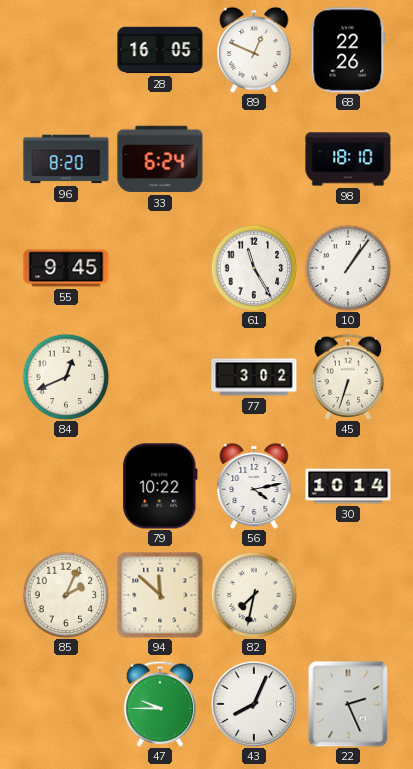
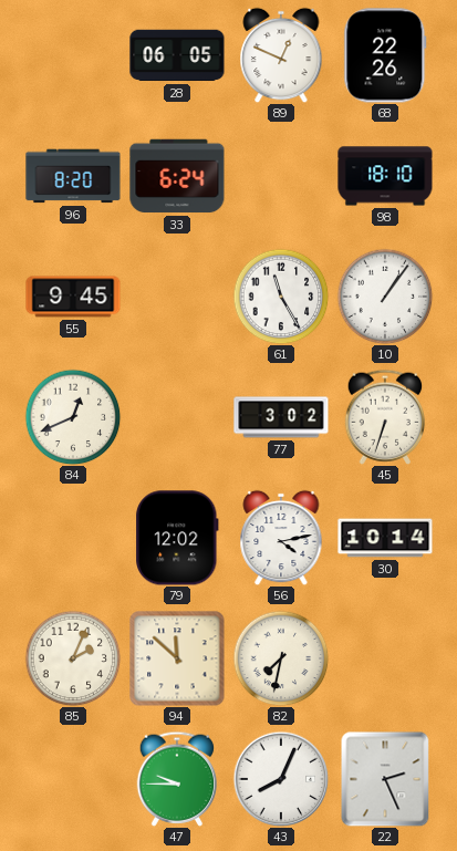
28: 16:05 -> 06:05
79: 10:22 -> 12:02
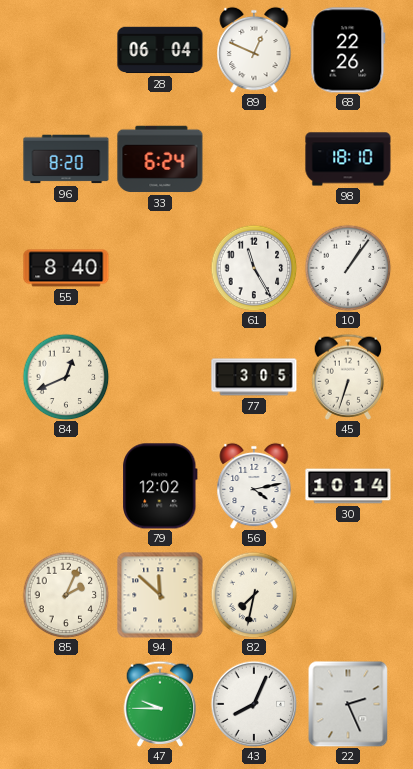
28: 06:05 -> 06:04
55: 9:45 -> 8:40
77: 3:02 -> 3:05
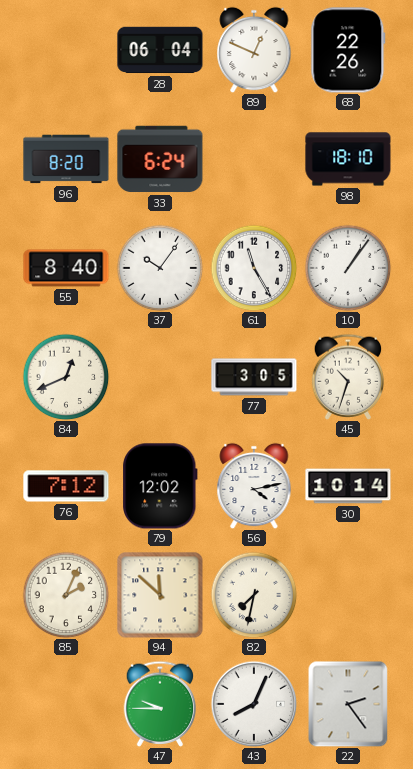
37: none -> 10:06
45: 6:33 -> 10:33
76: none -> 7:12
22: 2:26 -> 2:24
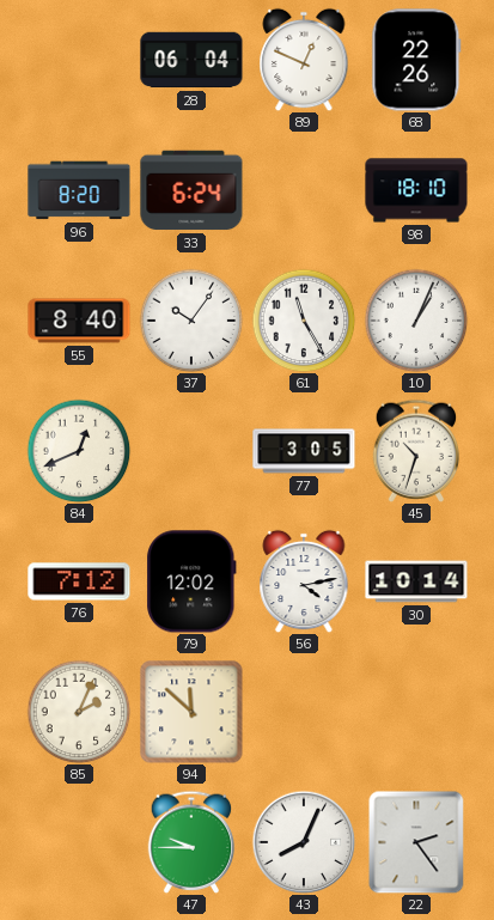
10: 1:06 -> 1:04
82: 7:32 -> none
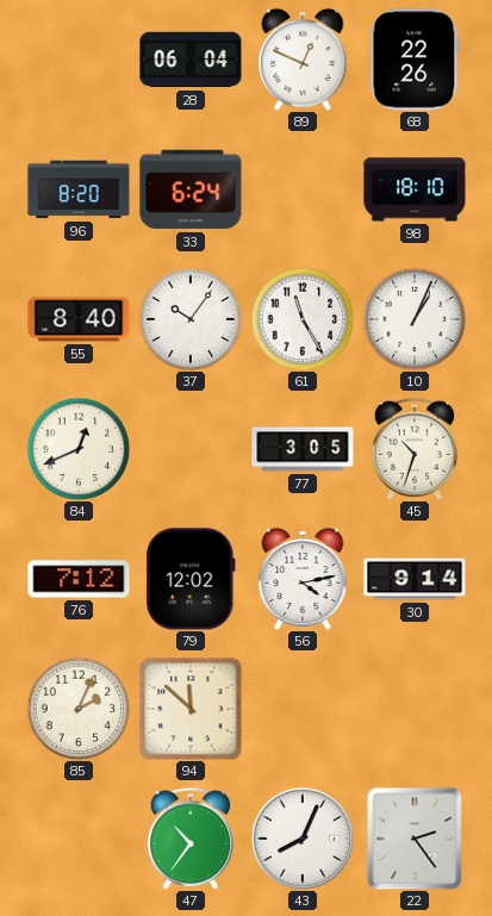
30: 10:14 -> 9:14
47: 9:45 -> 10:36
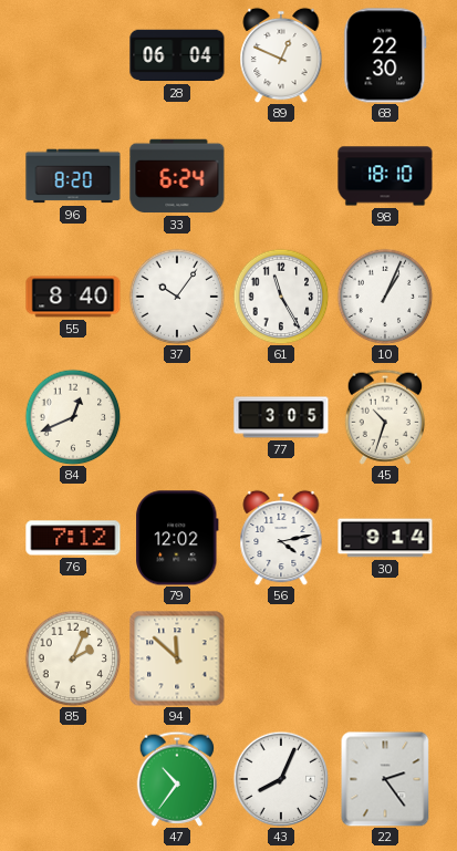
68: 22:26 -> 22:30
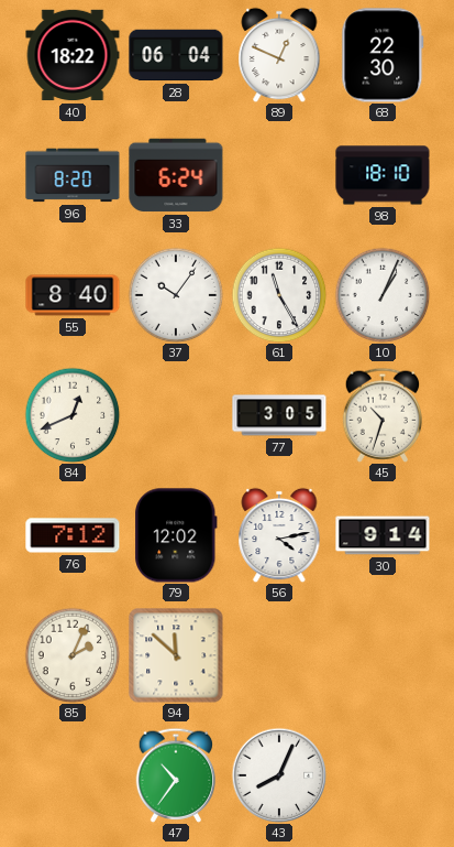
40: none -> 18:22
22: 2:24 -> none
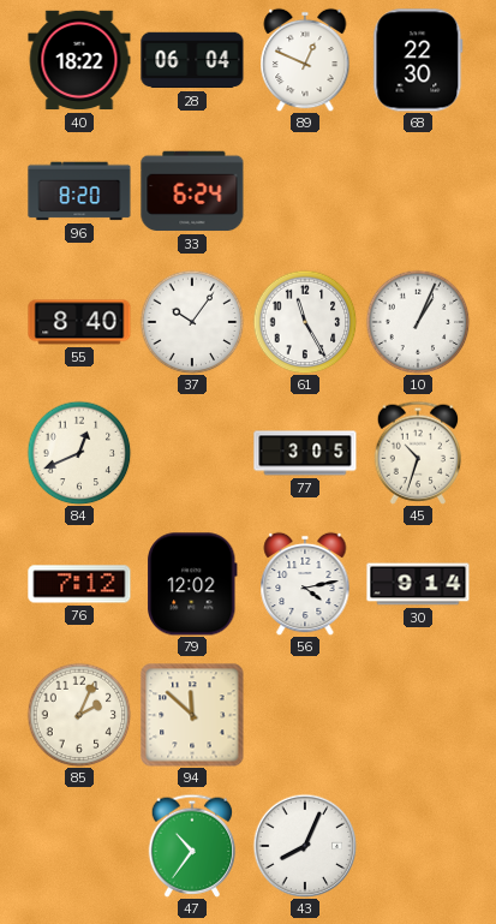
98: 18:10 -> none
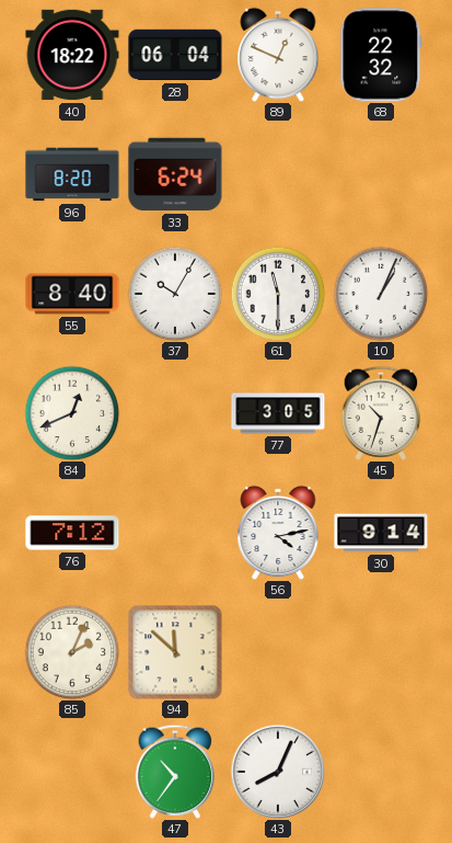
68: 22:30 -> 22:32
37: 10:06 -> 10:05
61: 11:25 -> 11:30
79: 12:02 -> none
